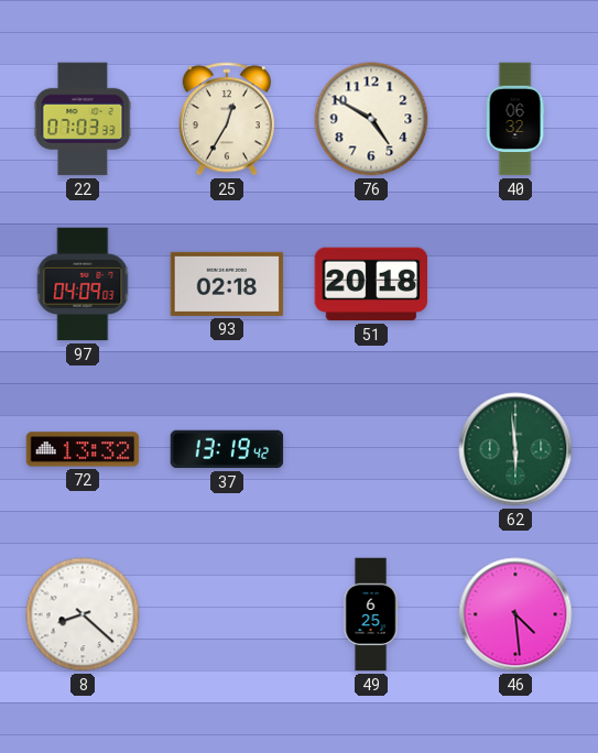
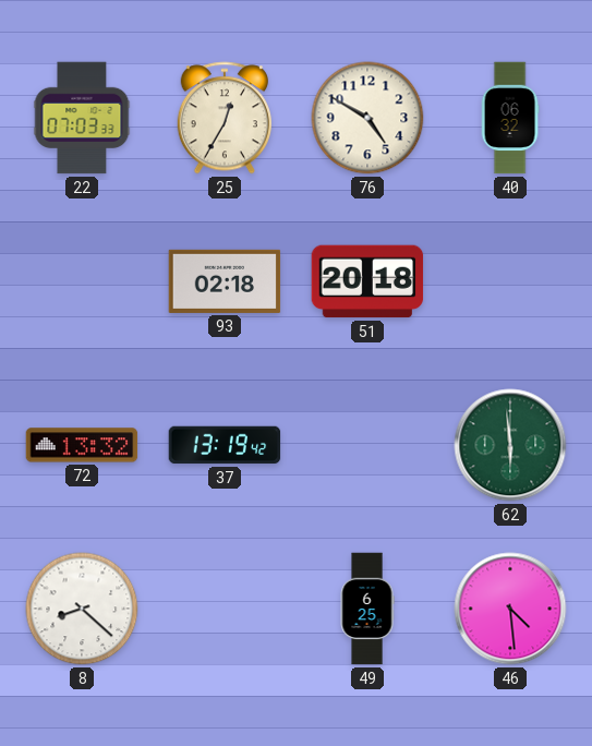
97: 04:09 -> none
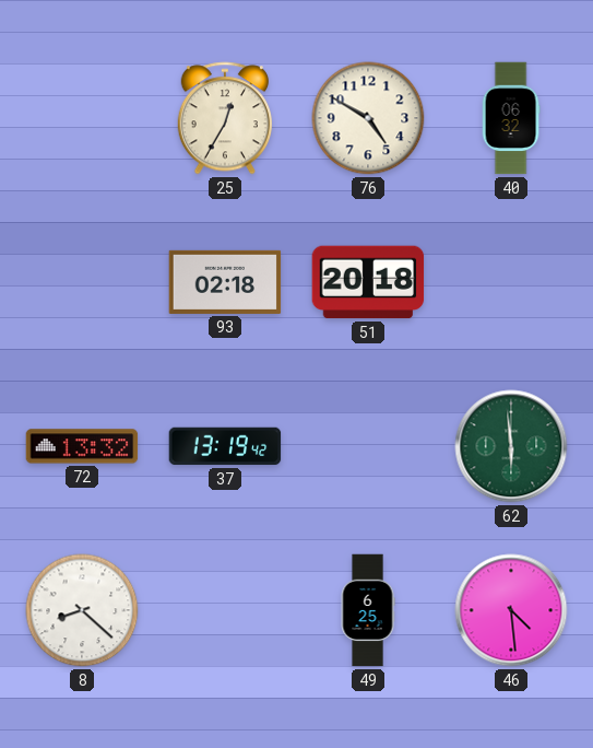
22: 07:03 -> none
